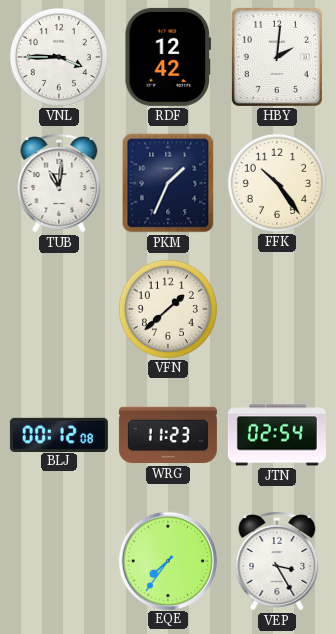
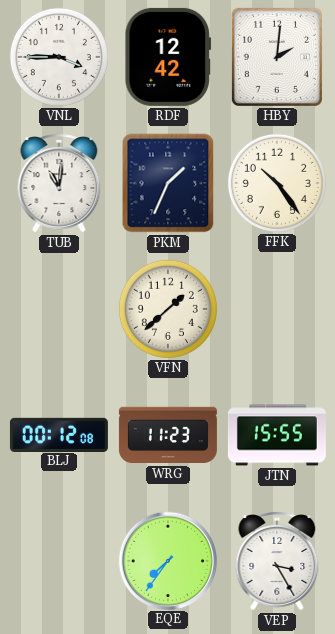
JTN: 02:54 -> 15:55
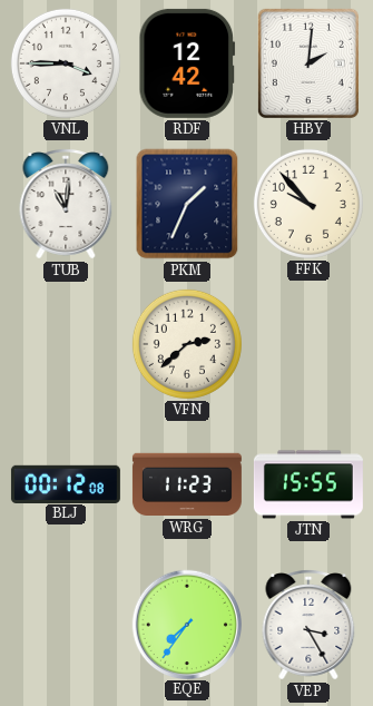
FFK: 10:24 -> 9:53
VFN: 1:38 -> 2:38
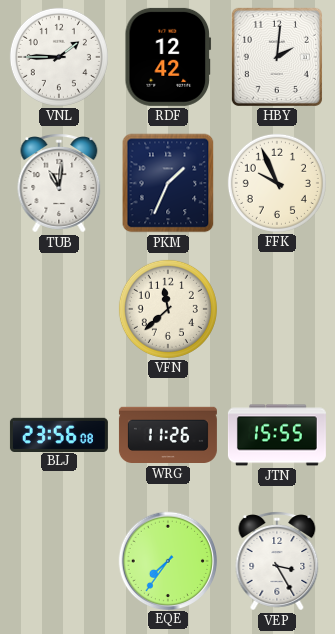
VNL: 3:45 -> 1:45
FFK: 9:53 -> 9:56
VFN: 2:38 -> 11:38
BLJ: 00:12 -> 23:56
WRG: 11:23 -> 11:26
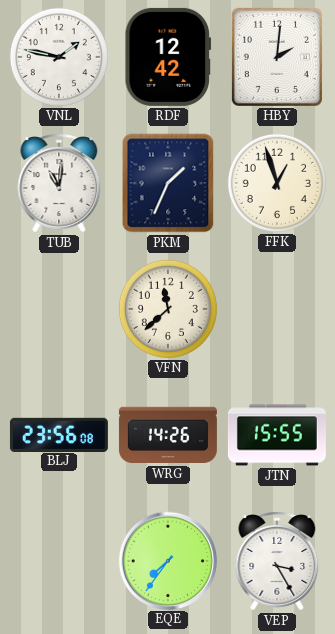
VNL: 1:45 -> 1:47
FFK: 9:56 -> 12:57
WRG: 11:26 -> 14:26
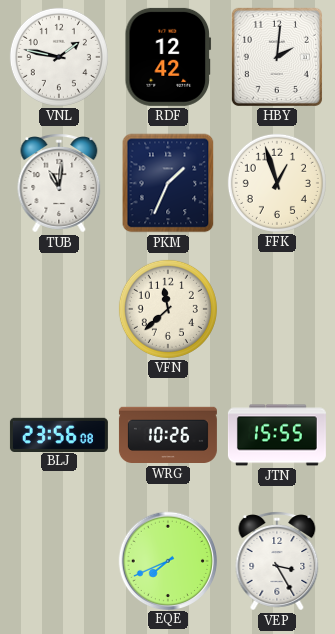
WRG: 14:26 -> 10:26
EQE: 7:36 -> 7:41
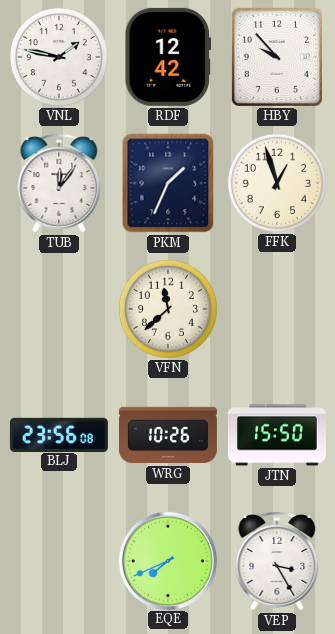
HBY: 2:01 -> 9:53
TUB: 11:01 -> 12:06
JTN: 15:55 -> 15:50
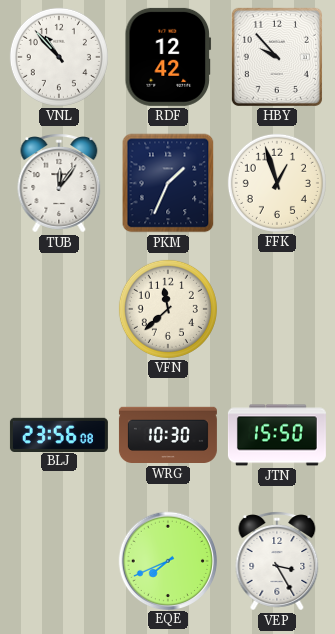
VNL: 1:47 -> 10:53
WRG: 10:26 -> 10:30
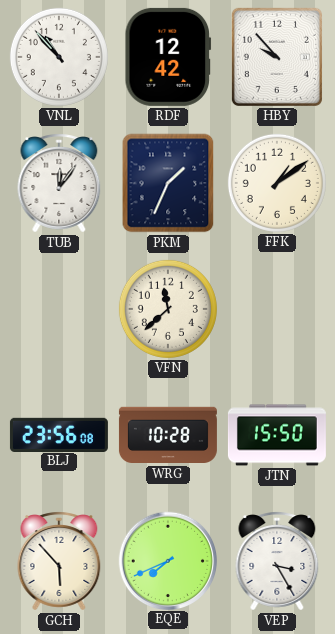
FFK: 12:57 -> 1:09
WRG: 10:30 -> 10:28
GCH: none -> 5:53
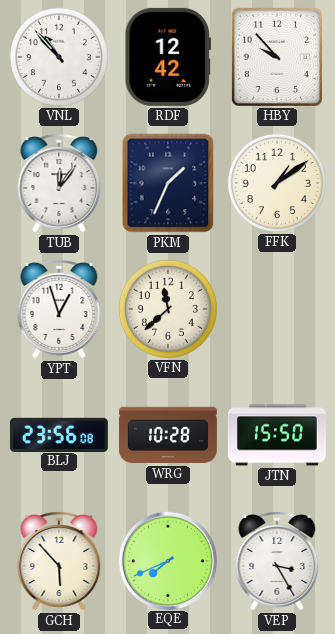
YPT: none -> 12:57
